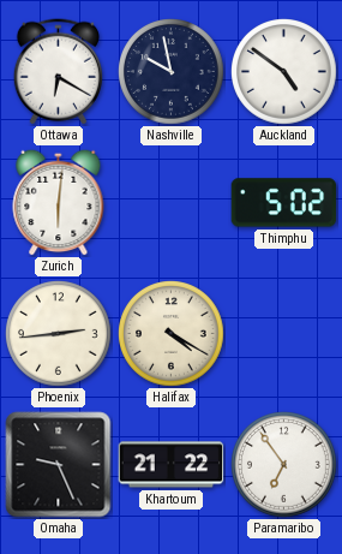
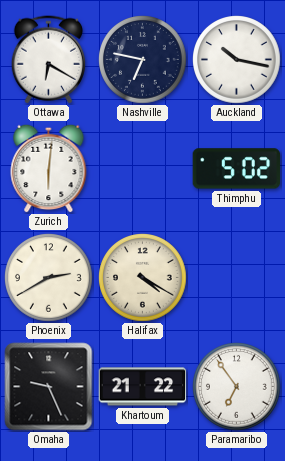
Nashville: 9:58 -> 6:47
Auckland: 4:51 -> 10:17
Phoenix: 2:44 -> 2:40
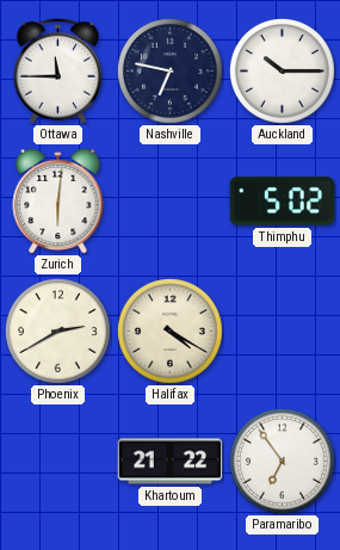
Ottawa: 6:20 -> 11:45
Auckland: 10:17 -> 10:15
Omaha: 9:26 -> none
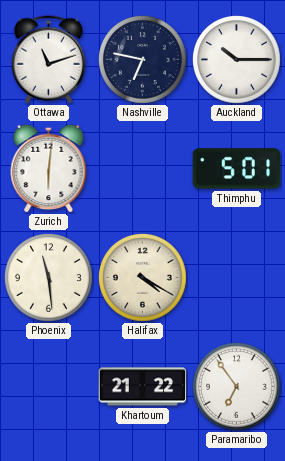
Ottawa: 11:45 -> 11:12
Thimphu: 5:02 -> 5:01
Phoenix: 2:40 -> 11:29
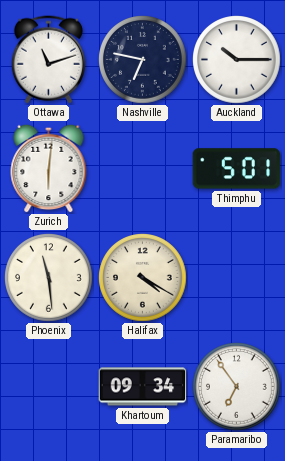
Khartoum: 21:22 -> 09:34
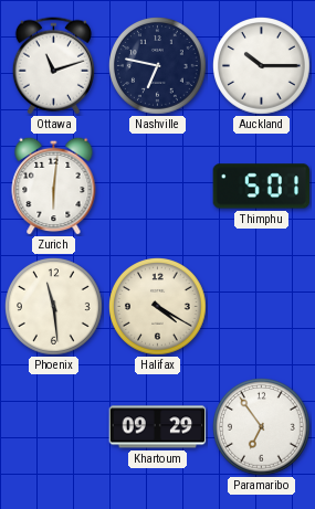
Khartoum: 09:34 -> 09:29
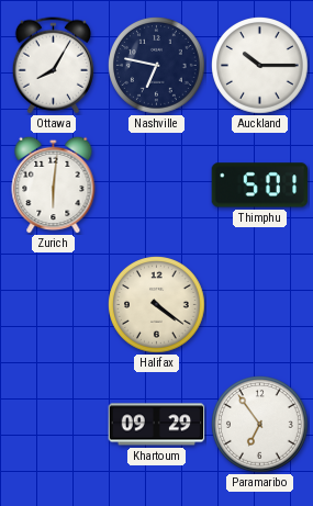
Ottawa: 11:12 -> 8:05
Phoenix: 11:29 -> none
Halifax: 4:20 -> 4:21
